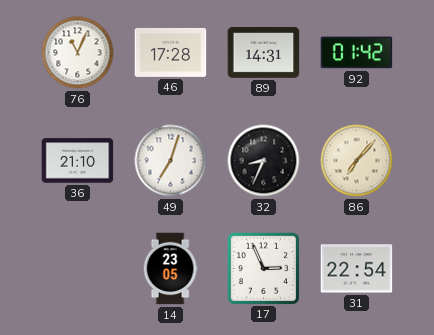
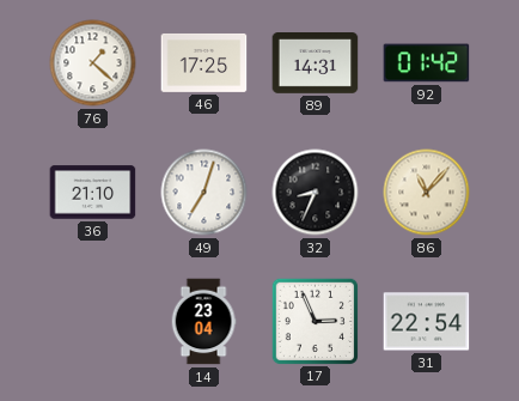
76: 11:04 -> 1:22
46: 17:28 -> 17:25
86: 7:07 -> 11:07
14: 23:05 -> 23:04
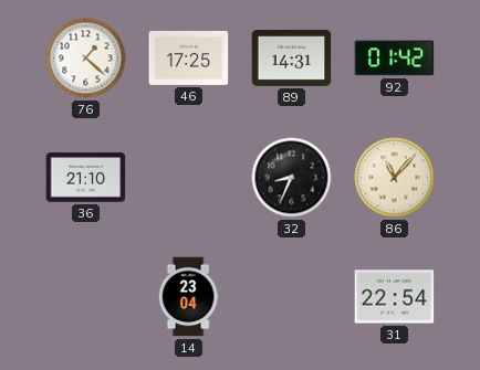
49: 7:03 -> none
17: 2:56 -> none
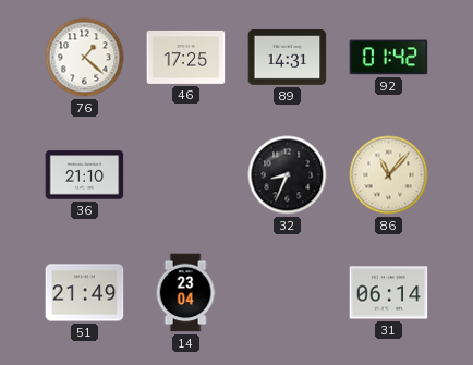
51: none -> 21:49
31: 22:54 -> 06:14
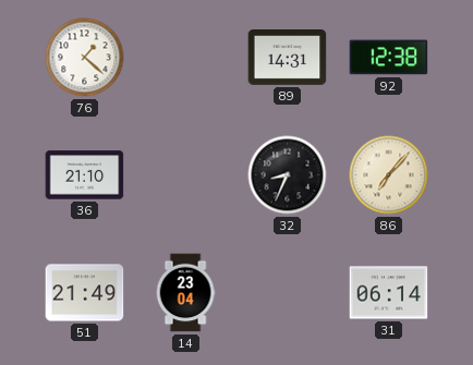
46: 17:25 -> none
92: 01:42 -> 12:38
86: 11:07 -> 7:07
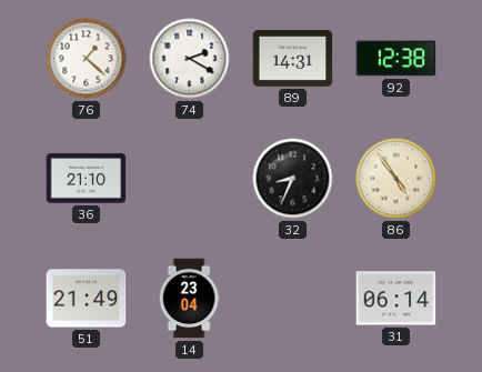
74: none -> 2:20
86: 7:07 -> 4:54
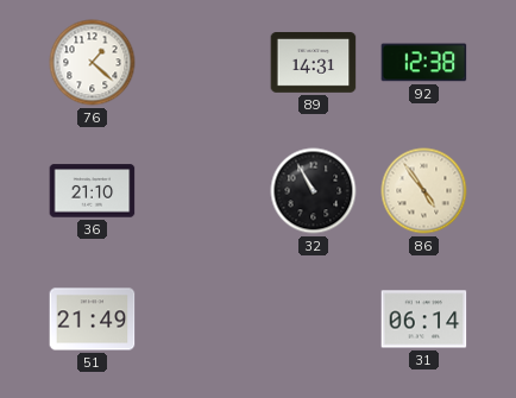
74: 2:20 -> none
32: 8:34 -> 10:55
14: 23:04 -> none
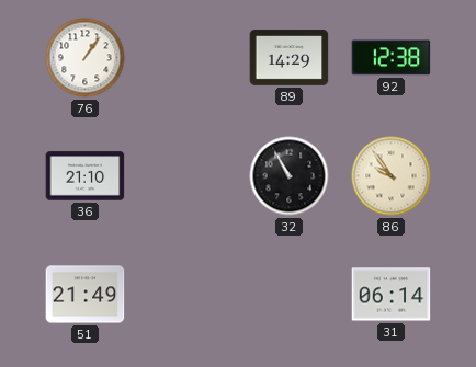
76: 1:22 -> 1:06
89: 14:31 -> 14:29
86: 4:54 -> 9:54
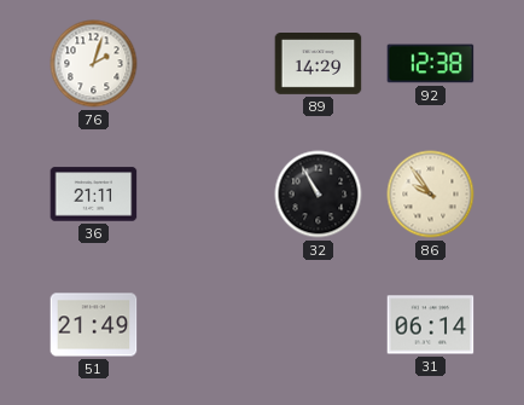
76: 1:06 -> 2:03
36: 21:10 -> 21:11
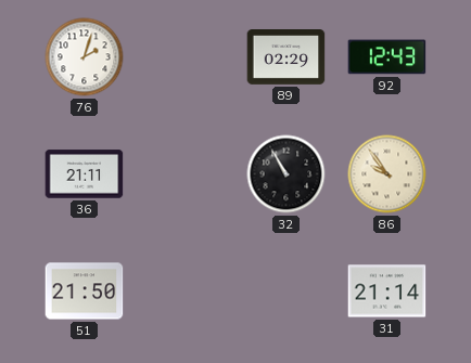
89: 14:29 -> 02:29
92: 12:38 -> 12:43
51: 21:49 -> 21:50
31: 06:14 -> 21:14
